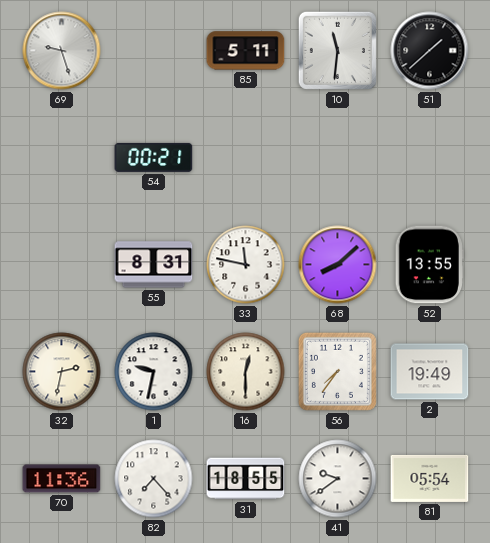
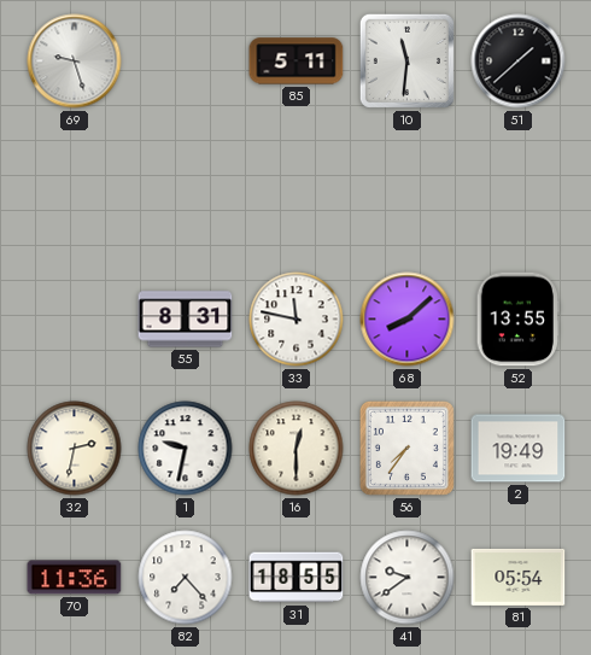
54: 00:21 -> none
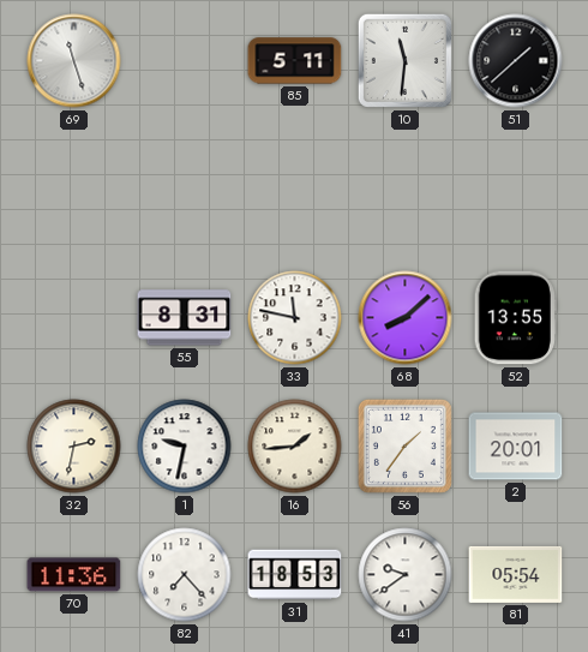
69: 9:27 -> 11:27
16: 12:30 -> 1:44
56: 7:36 -> 1:36
2: 19:49 -> 20:01
31: 18:55 -> 18:53
